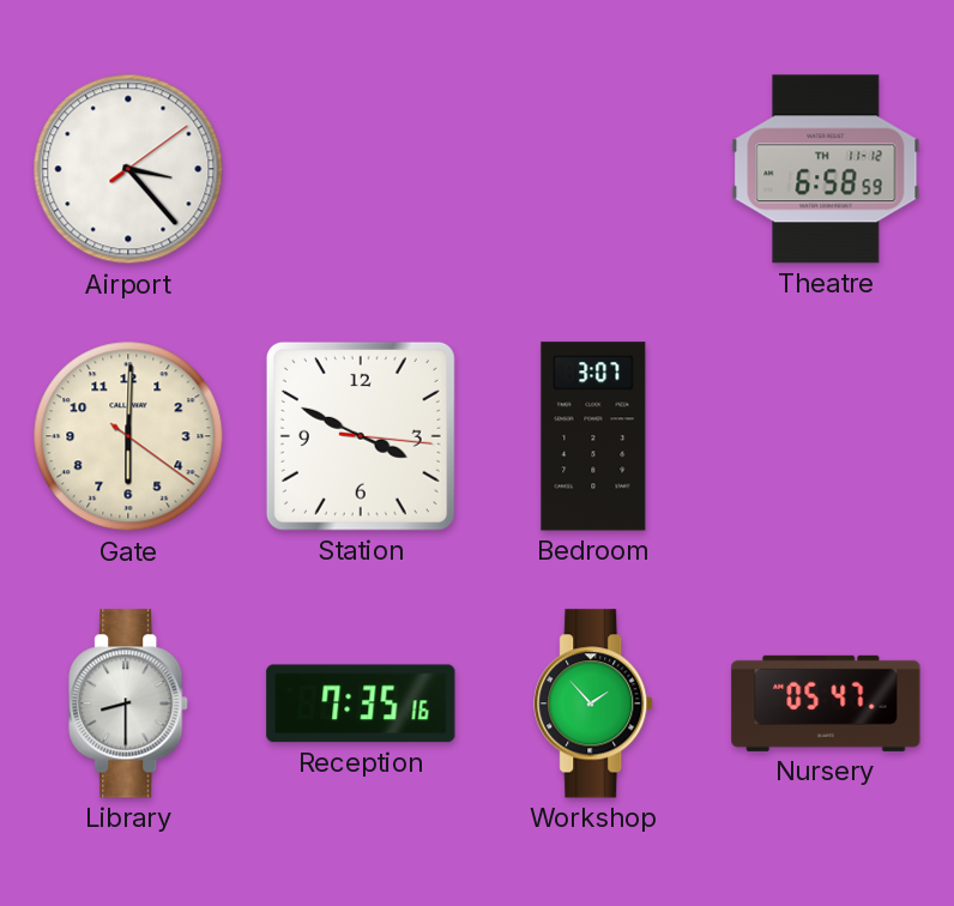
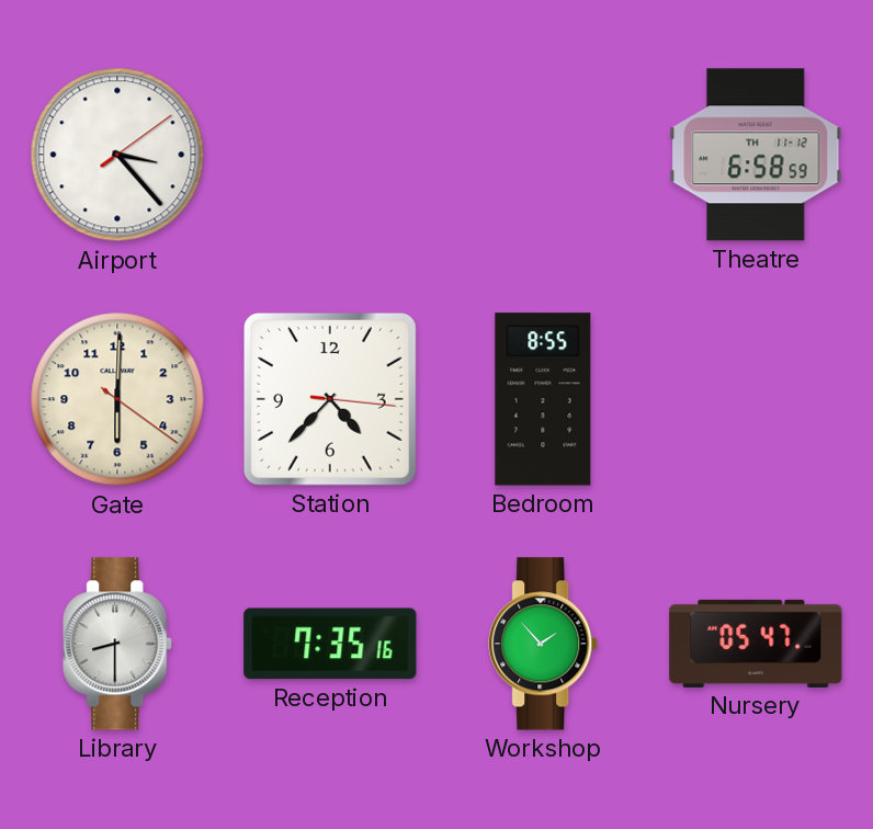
Station: 3:49 -> 4:37
Bedroom: 3:07 -> 8:55
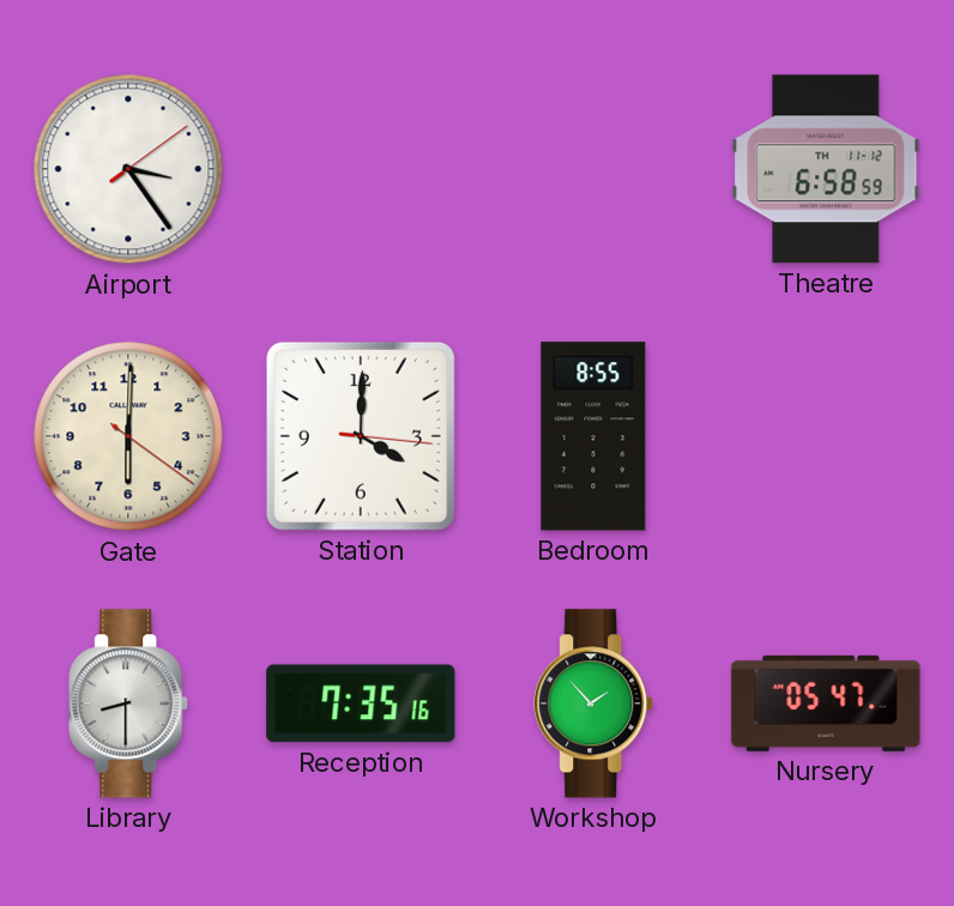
Airport: 3:23 -> 3:24
Station: 4:37 -> 4:00
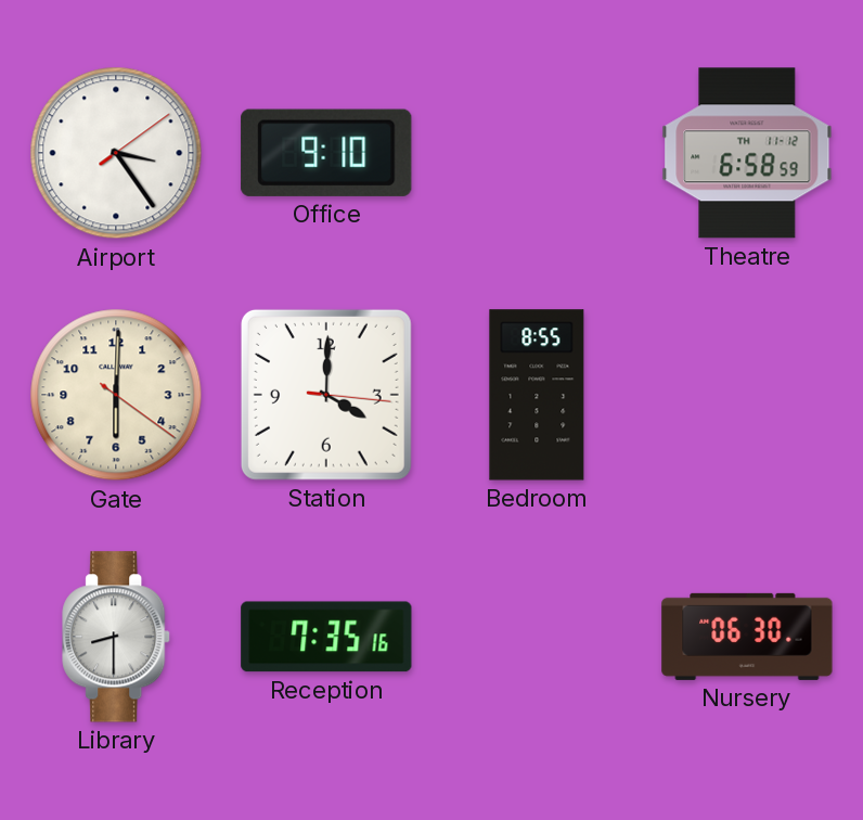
Office: none -> 9:10
Workshop: 1:53 -> none
Nursery: 05:47 -> 06:30
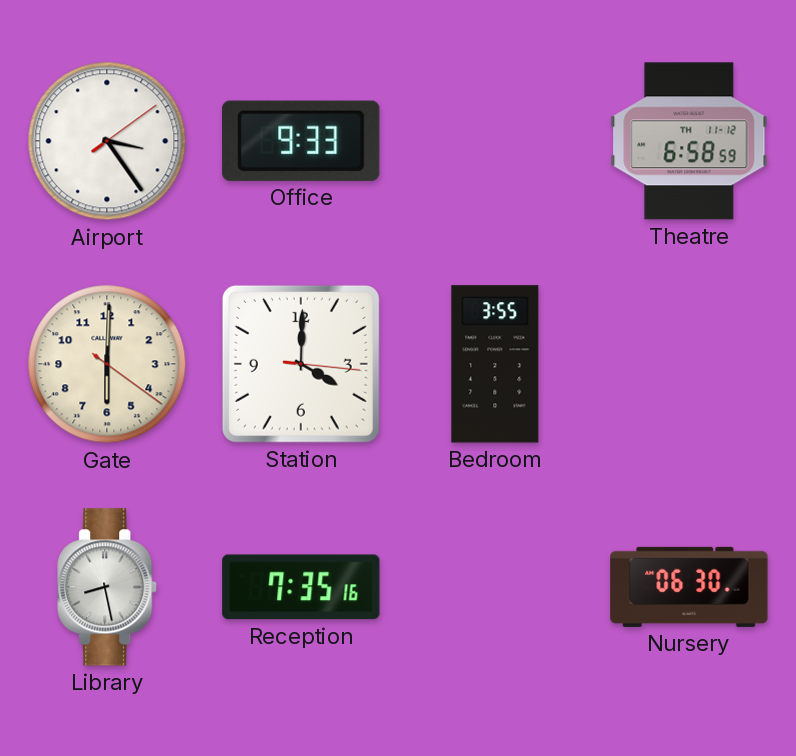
Office: 9:10 -> 9:33
Bedroom: 8:55 -> 3:55
Library: 8:30 -> 8:28
